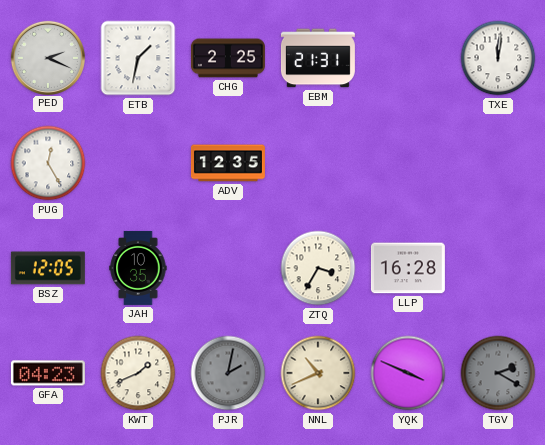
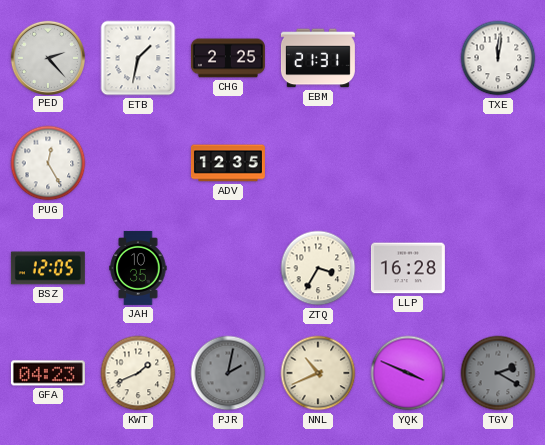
PED: 2:19 -> 2:23
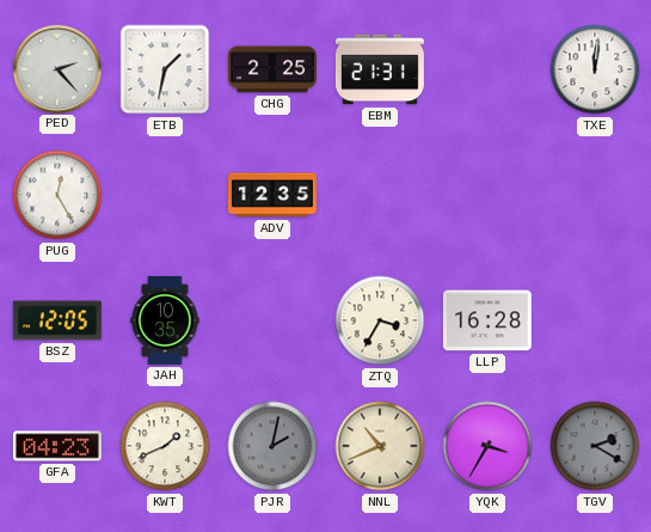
YQK: 3:49 -> 3:35
